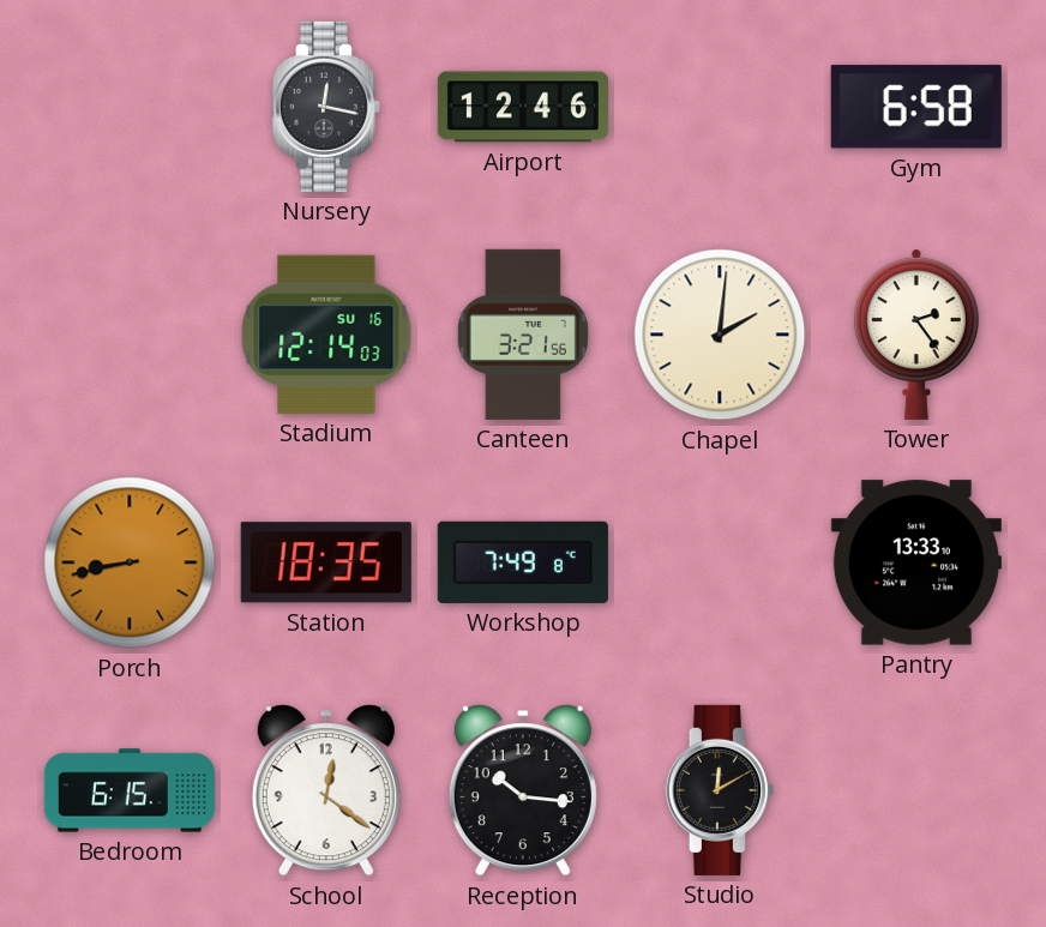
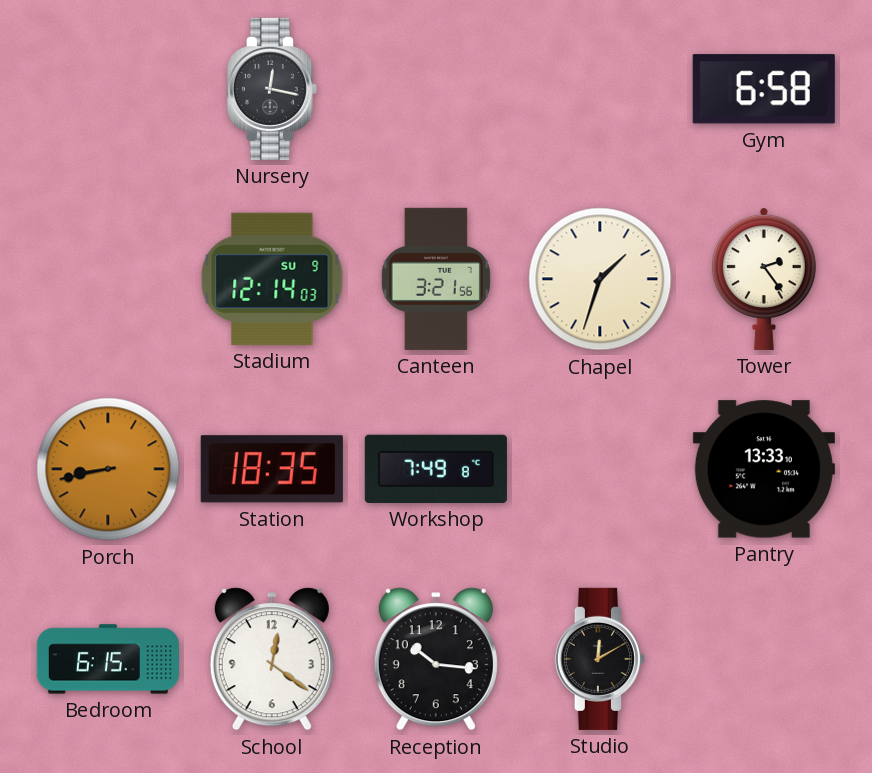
Airport: 12:46 -> none
Stadium date: SU 16 -> SU 9
Chapel: 2:01 -> 1:33
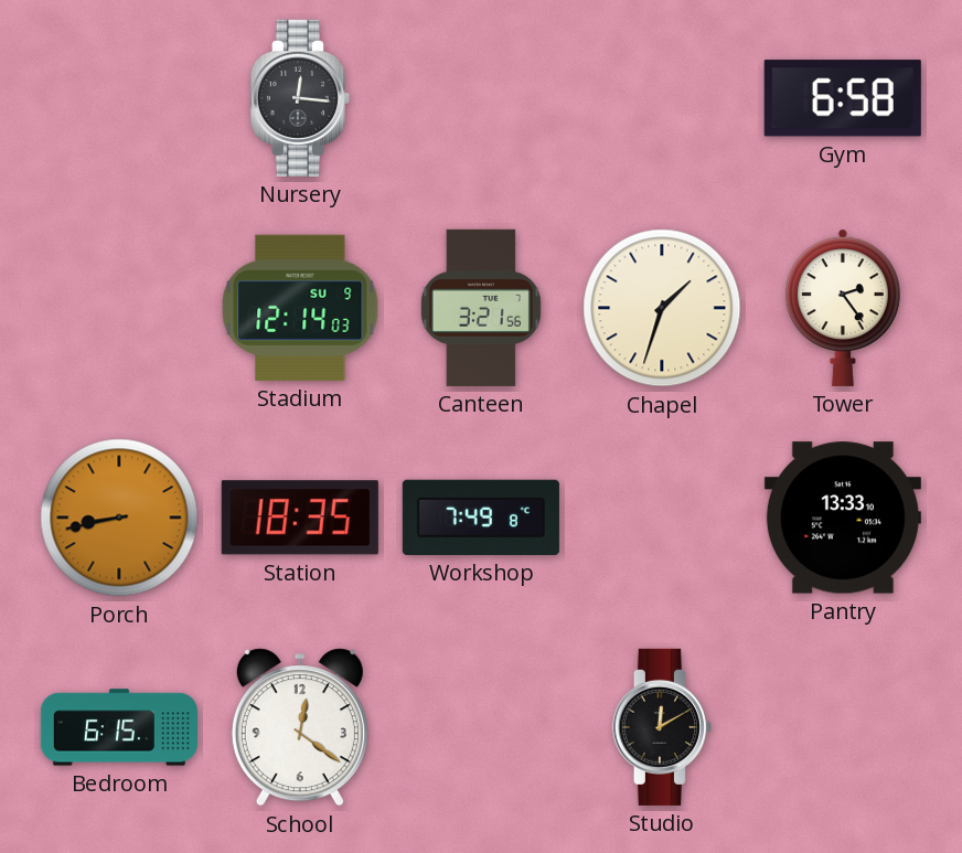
Nursery: 12:17 -> 12:16
Reception: 10:16 -> none
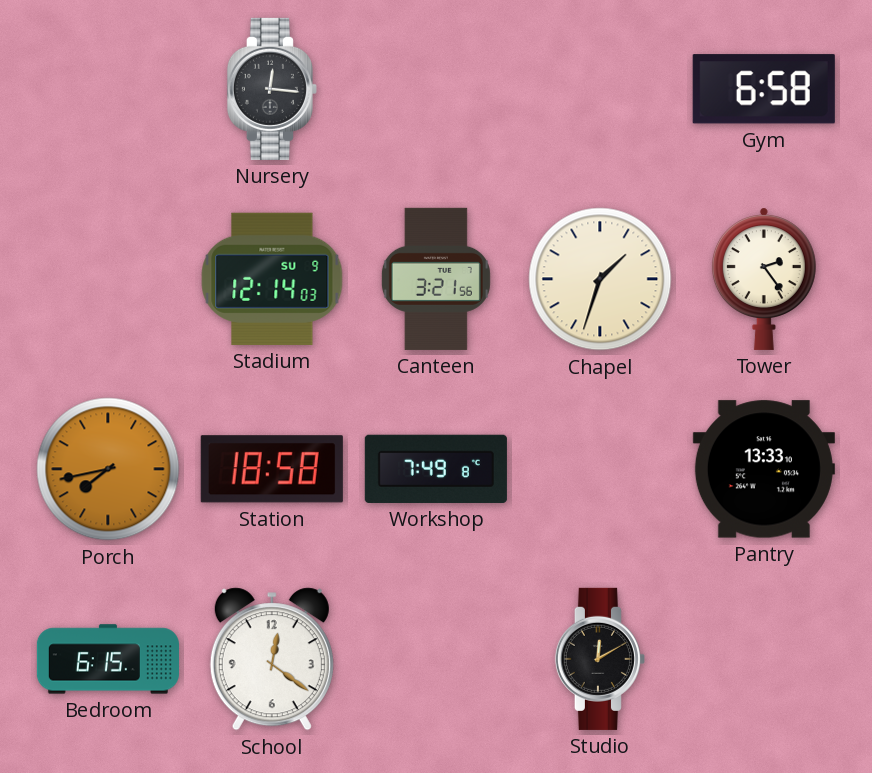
Porch: 8:43 -> 7:43
Station: 18:35 -> 18:58
